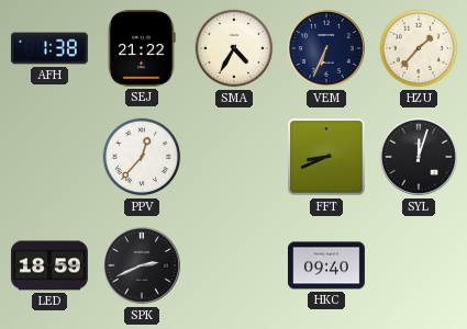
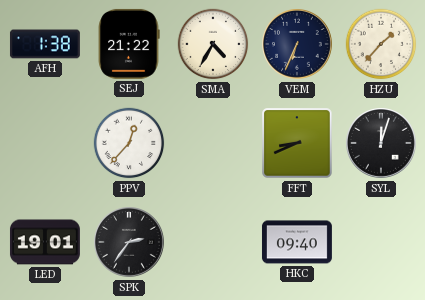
LED: 18:59 -> 19:01
SPK: 2:41 -> 2:36
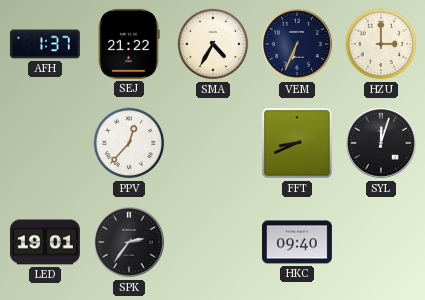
AFH: 1:38 -> 1:37
HZU: 1:37 -> 3:00
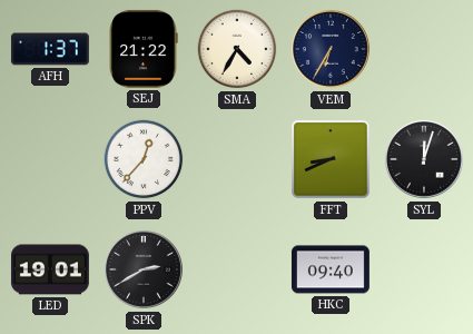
VEM: 6:34 -> 6:35
HZU: 3:00 -> none
SPK: 2:36 -> 2:40
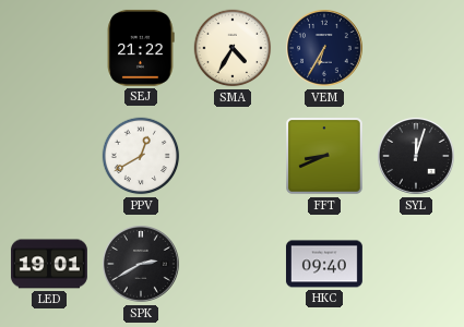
AFH: 1:37 -> none
PPV: 12:37 -> 12:40
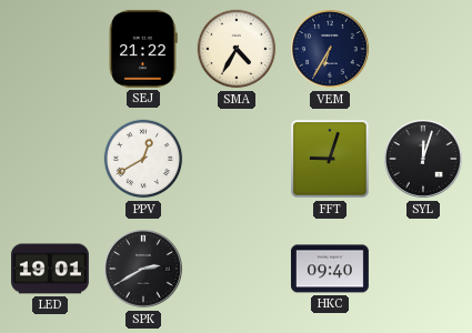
FFT: 8:41 -> 9:03
